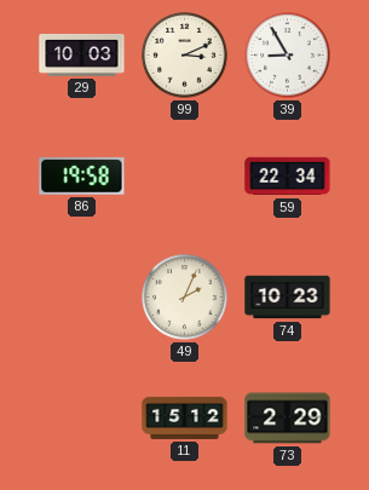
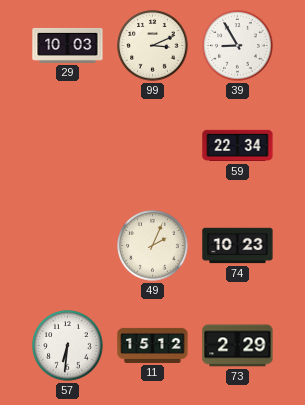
86: 19:58 -> none
57: none -> 6:31
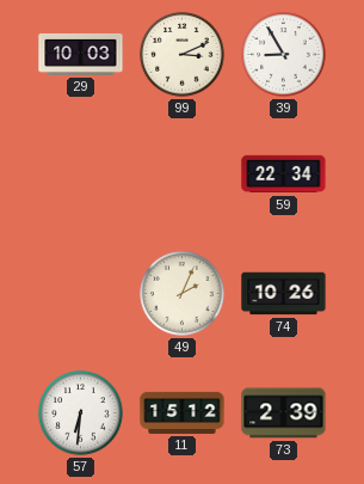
74: 10:23 -> 10:26
73: 2:29 -> 2:39
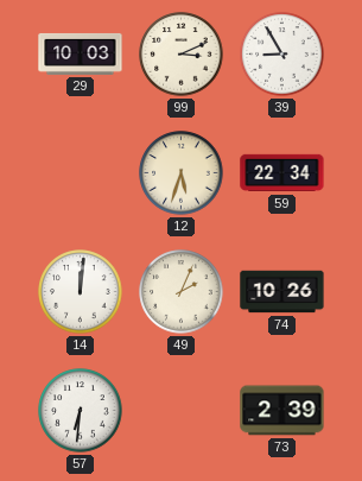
12: none -> 5:33
14: none -> 12:01
11: 15:12 -> none
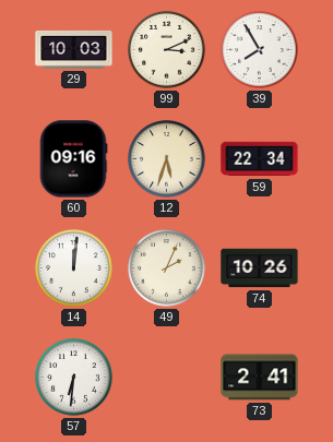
39: 8:55 -> 7:55
60: none -> 09:16
73: 2:39 -> 2:41
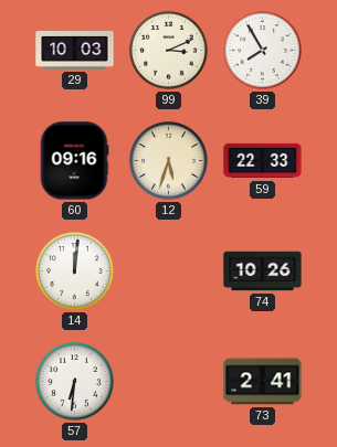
59: 22:34 -> 22:33
49: 2:04 -> none
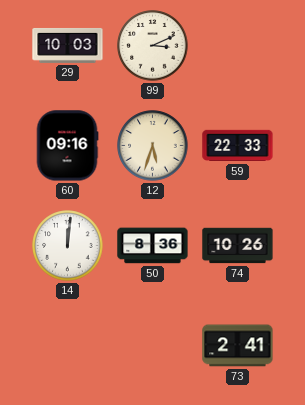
39: 7:55 -> none
50: none -> 8:36
57: 6:31 -> none
